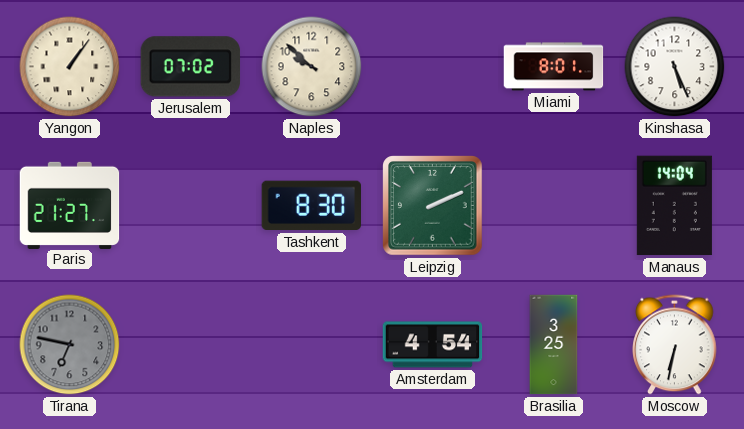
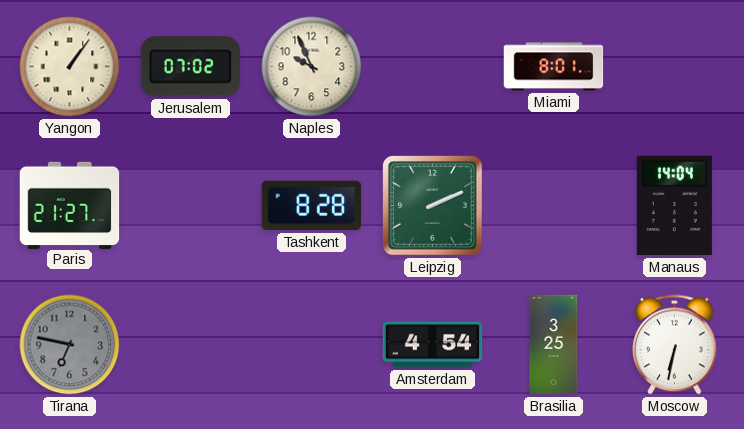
Naples: 9:52 -> 9:56
Kinshasa: 5:26 -> none
Tashkent: 8:30 -> 8:28
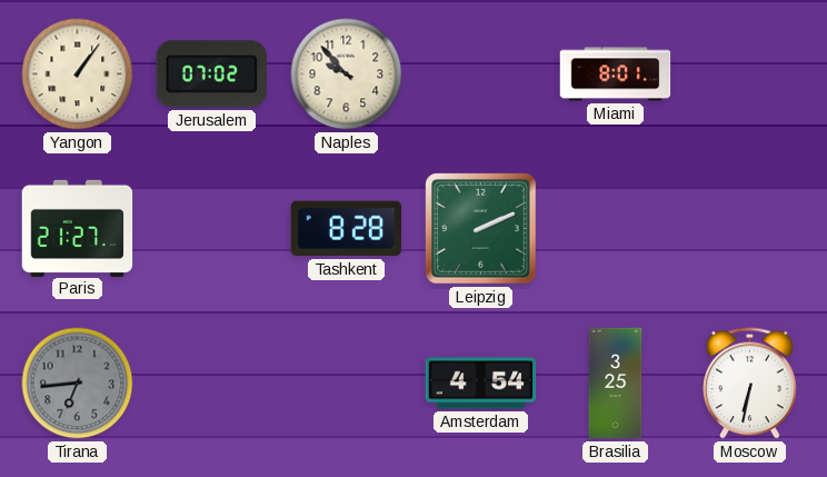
Naples: 9:56 -> 9:53
Manaus: 14:04 -> none
Tirana: 6:47 -> 6:44
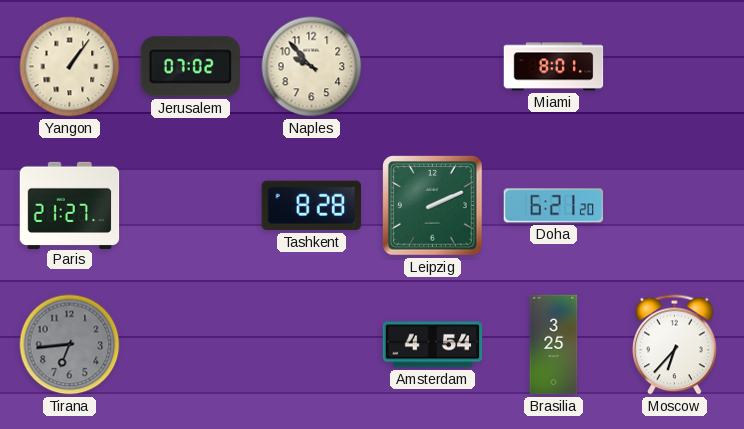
Doha: none -> 6:21
Moscow: 6:32 -> 6:37
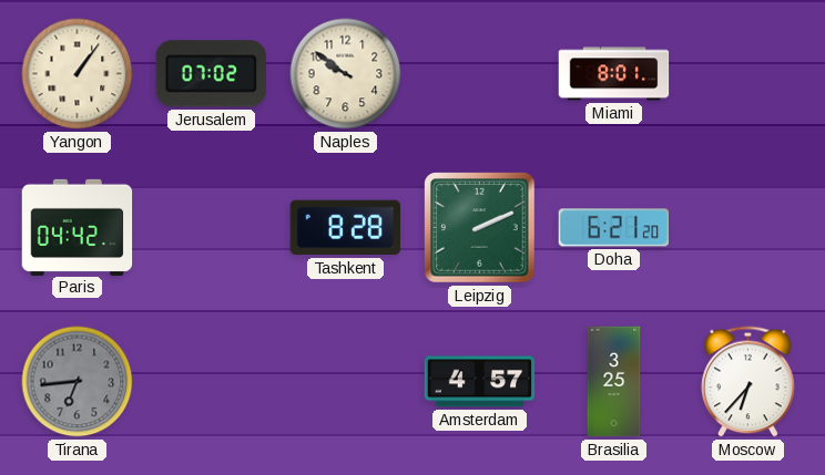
Naples: 9:53 -> 9:51
Paris: 21:27 -> 04:42
Amsterdam: 4:54 -> 4:57
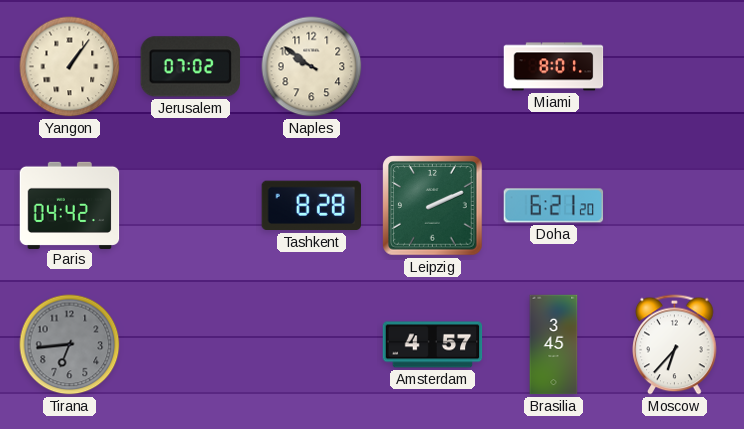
Brasilia: 3:25 -> 3:45
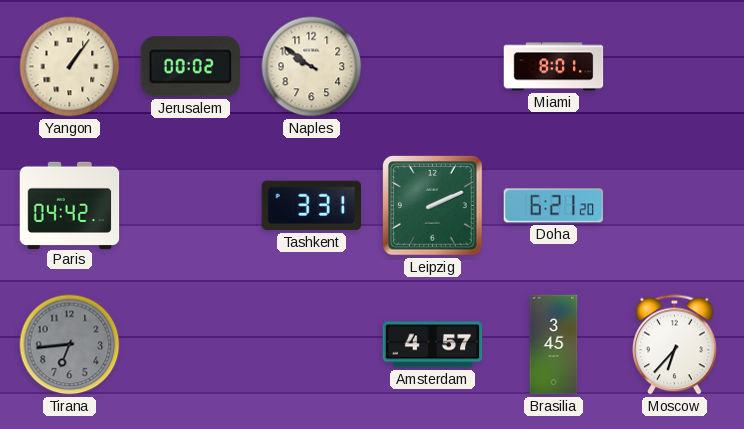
Jerusalem: 07:02 -> 00:02
Tashkent: 8:28 -> 3:31
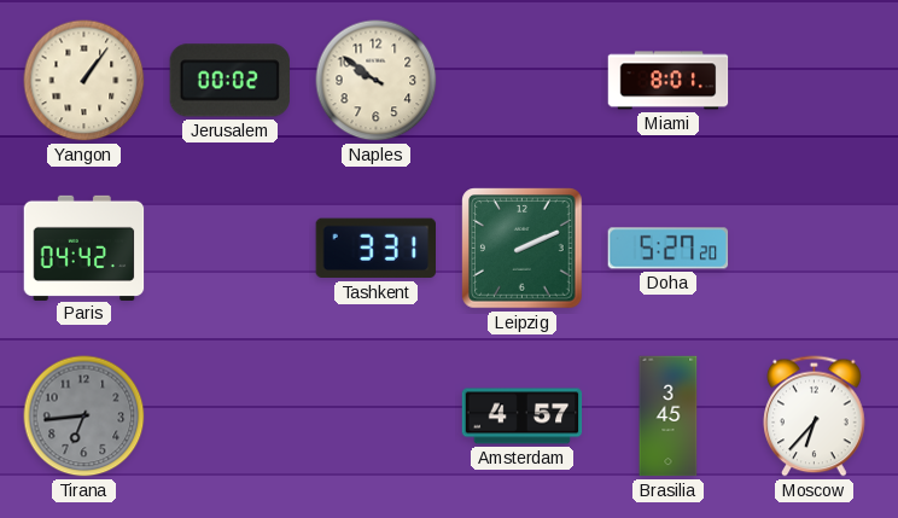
Doha: 6:21 -> 5:27
